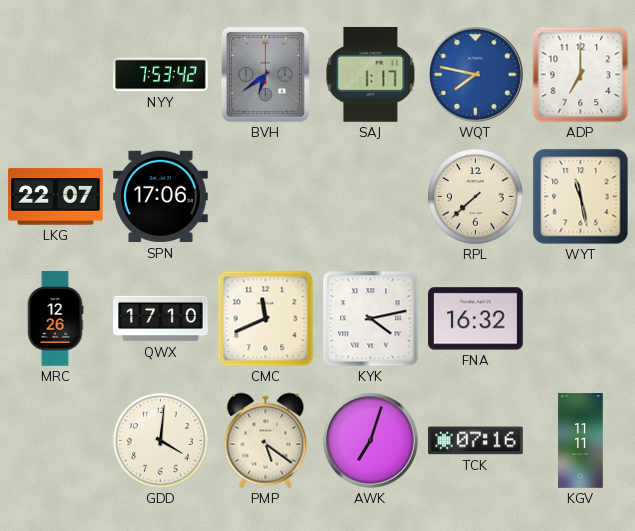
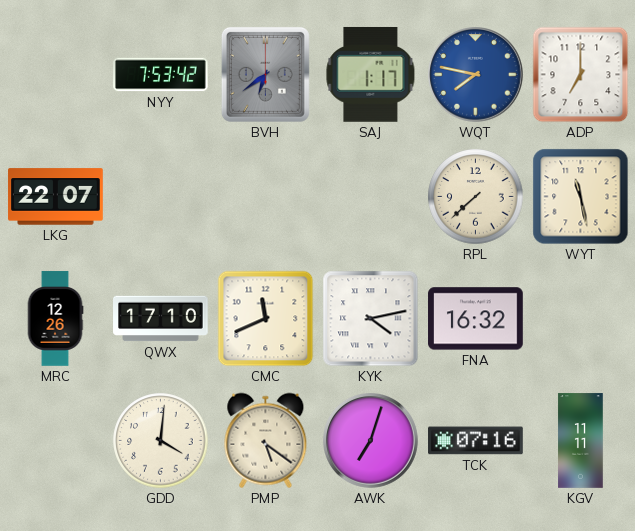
SPN: 17:06 -> none
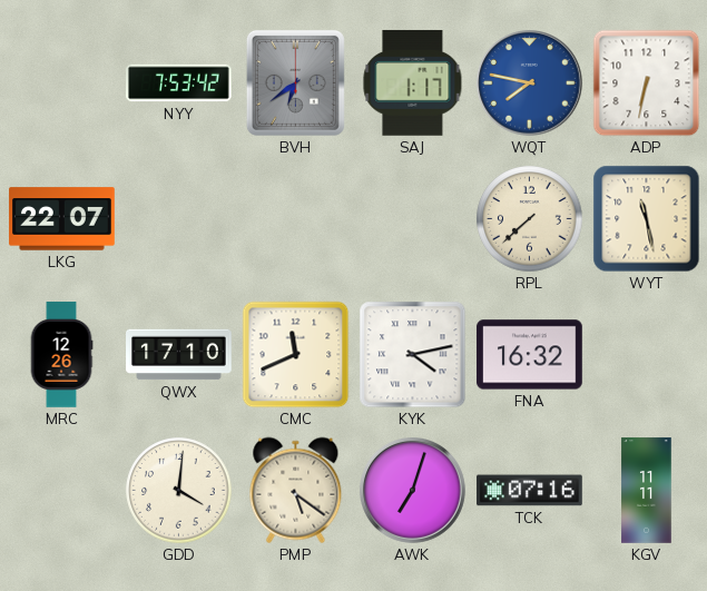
ADP: 7:00 -> 6:32
